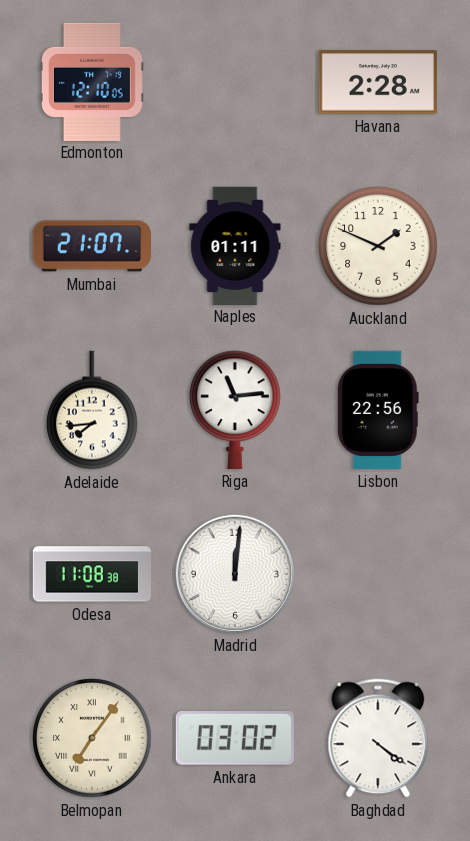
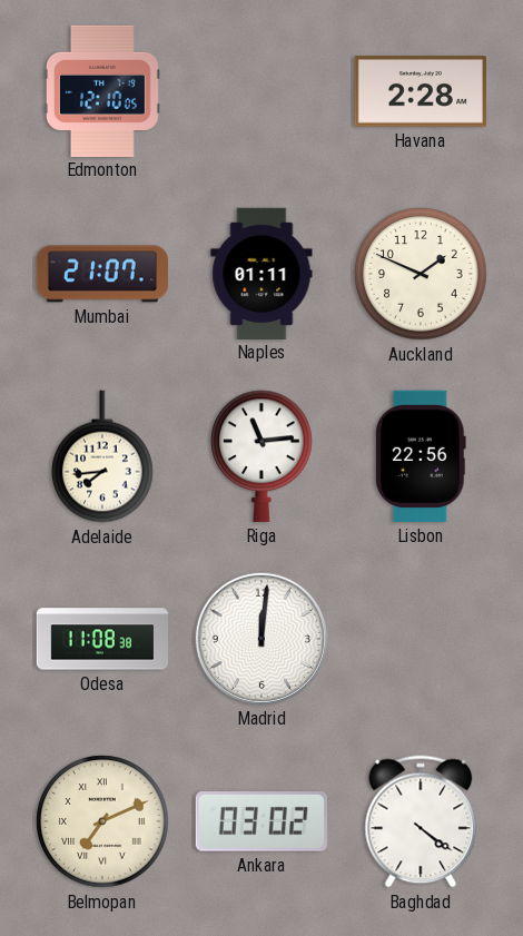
Belmopan: 7:06 -> 7:11
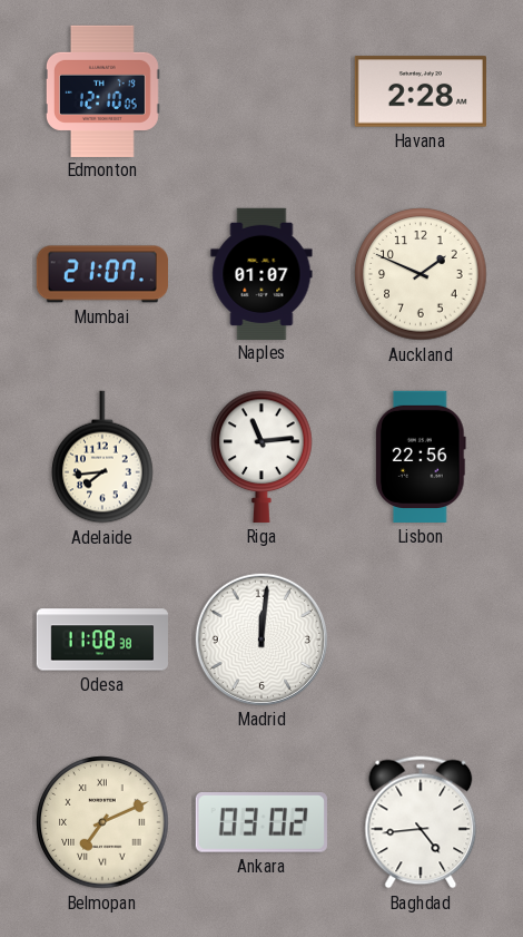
Naples: 01:11 -> 01:07
Baghdad: 4:21 -> 4:44
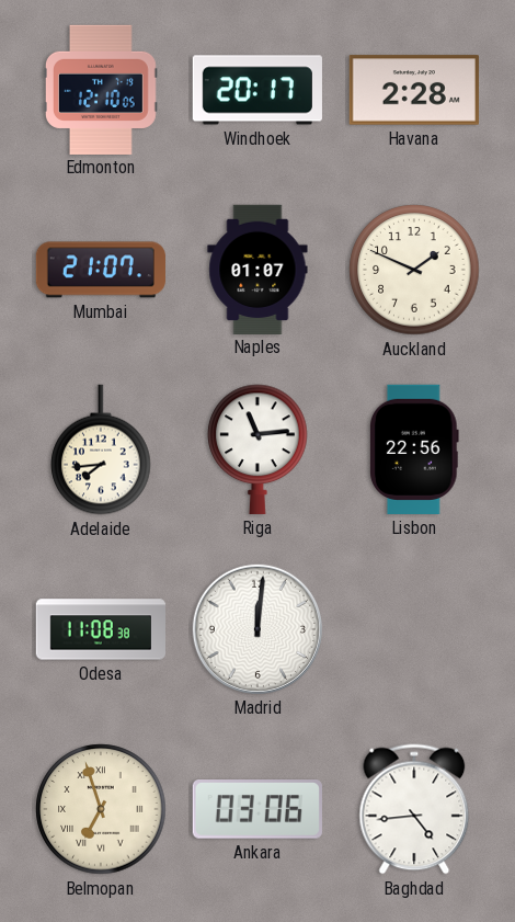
Windhoek: none -> 20:17
Belmopan: 7:11 -> 6:57
Ankara: 03:02 -> 03:06
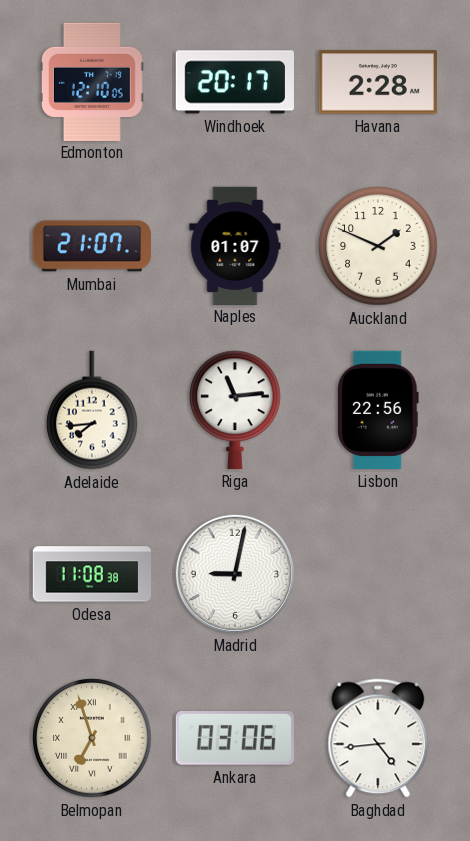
Madrid: 12:01 -> 9:02
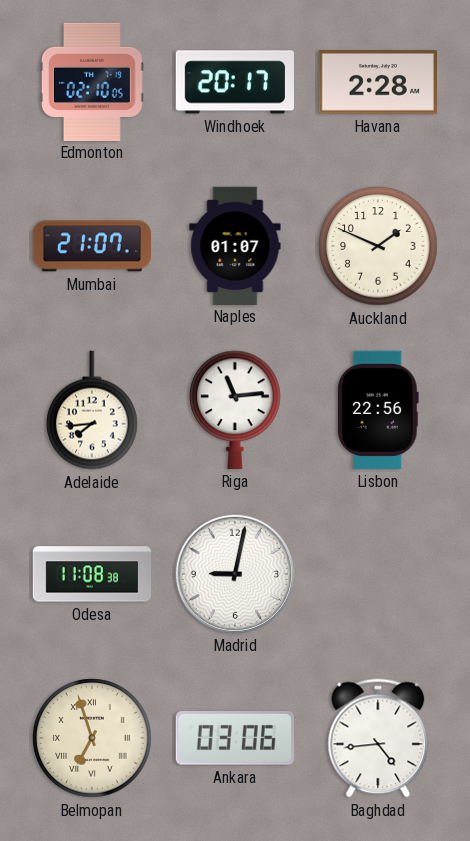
Edmonton: 12:10 -> 02:10
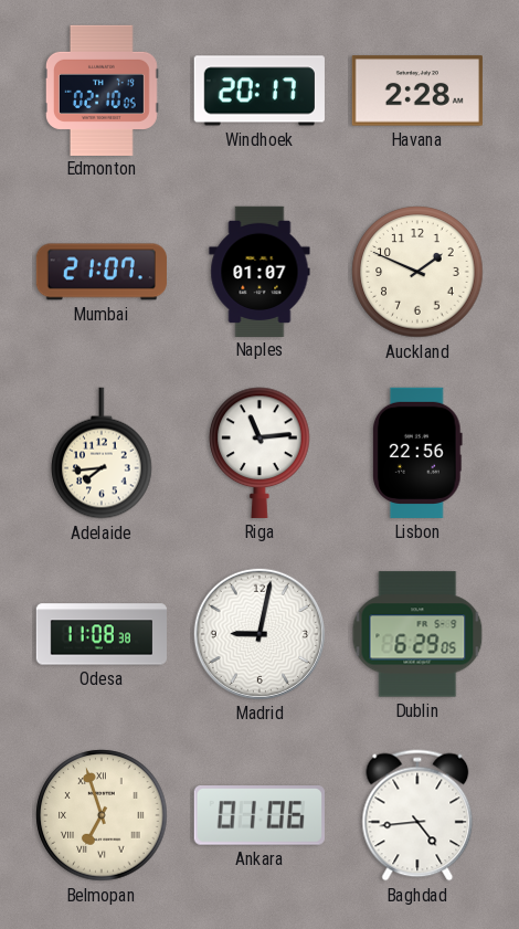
Dublin: none -> 6:29
Ankara: 03:06 -> 01:06
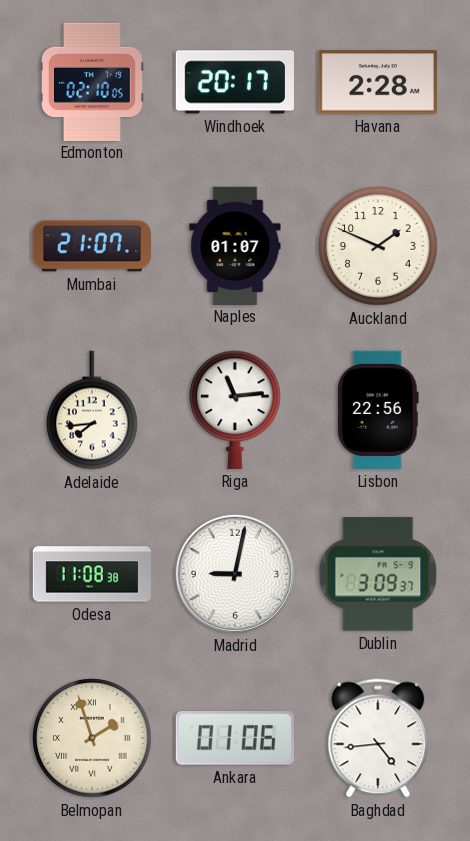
Dublin: 6:29 -> 3:09
Belmopan: 6:57 -> 1:57
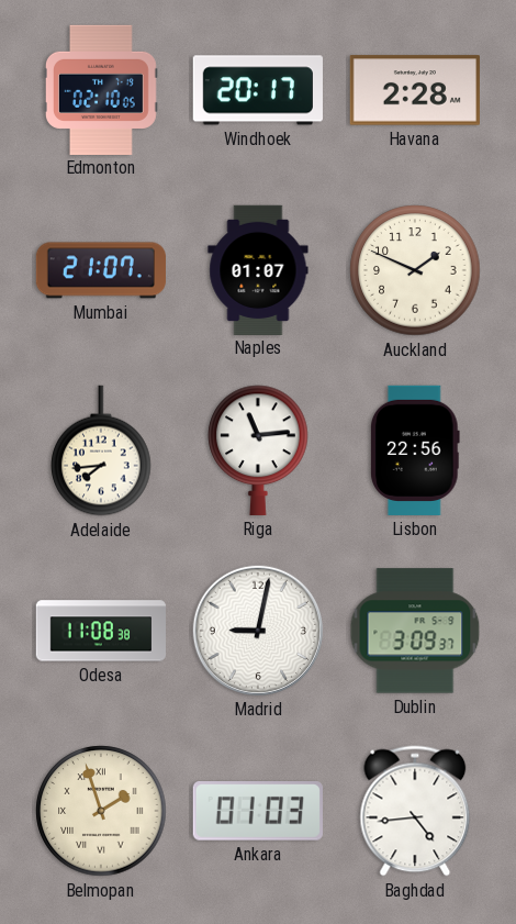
Ankara: 01:06 -> 01:03
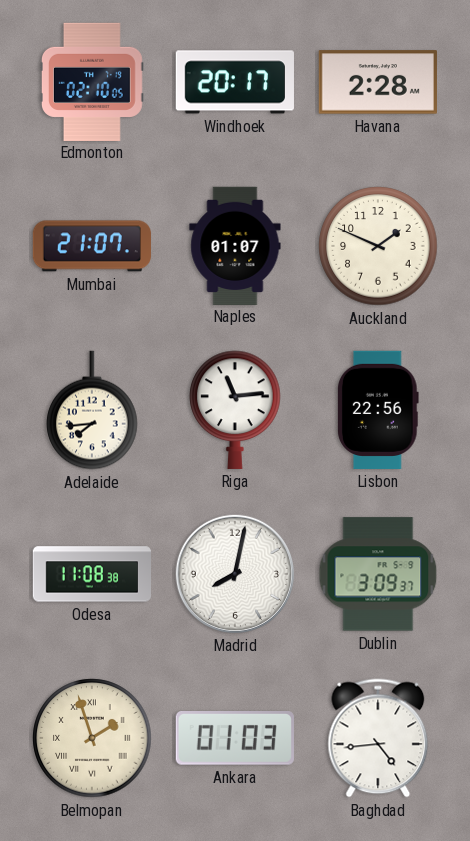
Madrid: 9:02 -> 8:02
